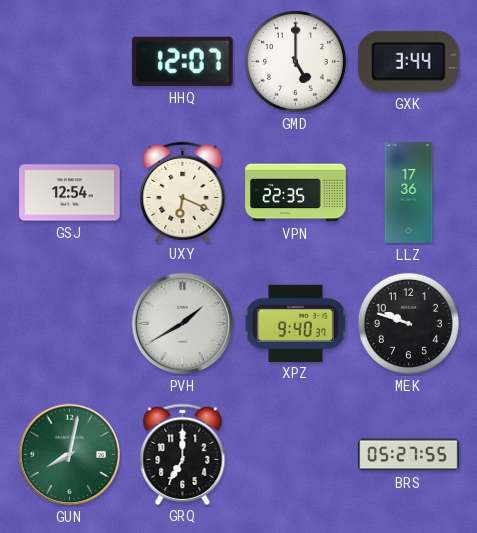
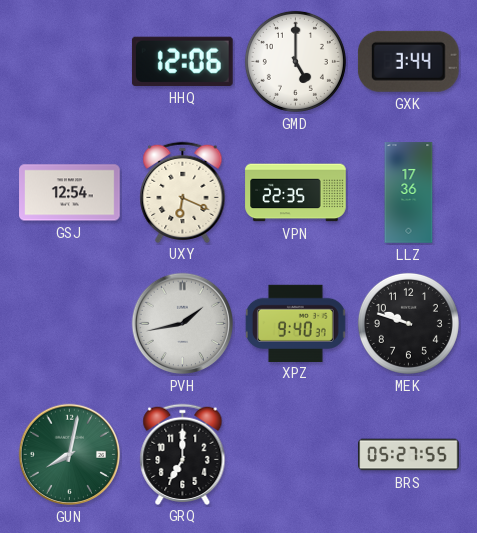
HHQ: 12:07 -> 12:06
PVH: 1:40 -> 1:43
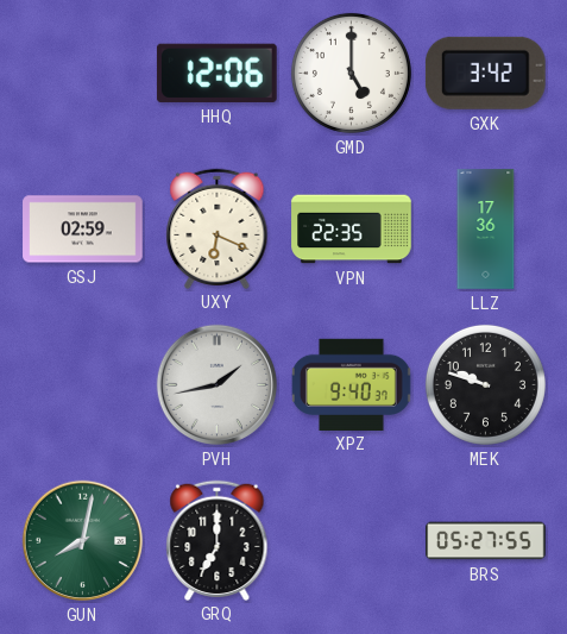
GXK: 3:44 -> 3:42
GSJ: 12:54 -> 02:59
